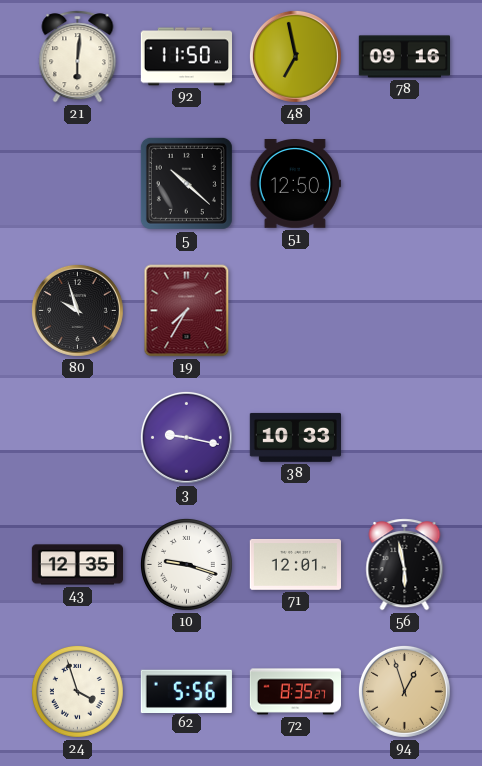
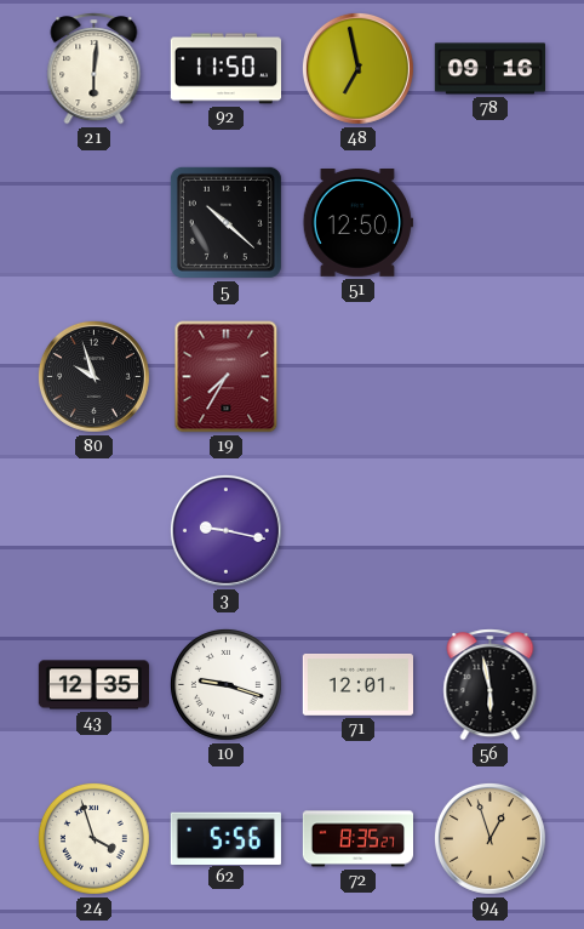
38: 10:33 -> none
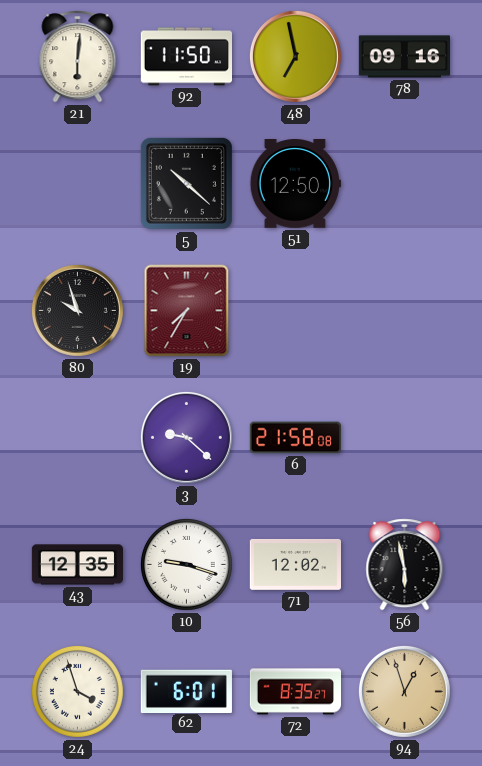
3: 9:17 -> 9:22
6: none -> 21:58
71: 12:01 -> 12:02
62: 5:56 -> 6:01
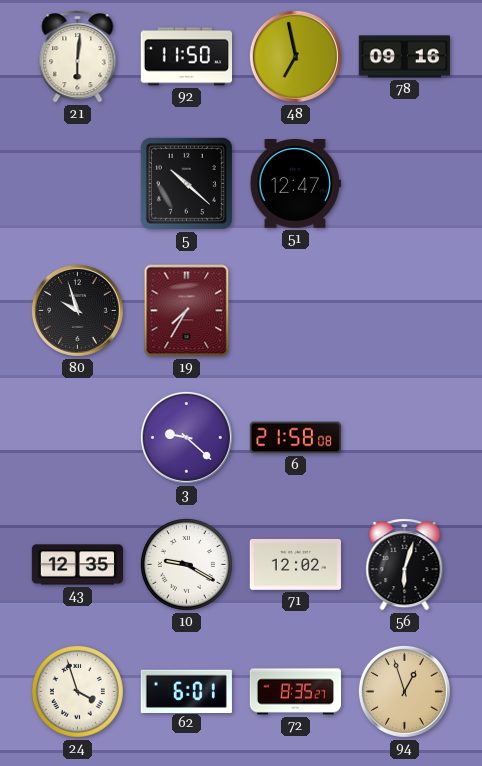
51: 12:50 -> 12:47
10: 9:18 -> 9:20
56: 5:58 -> 6:03
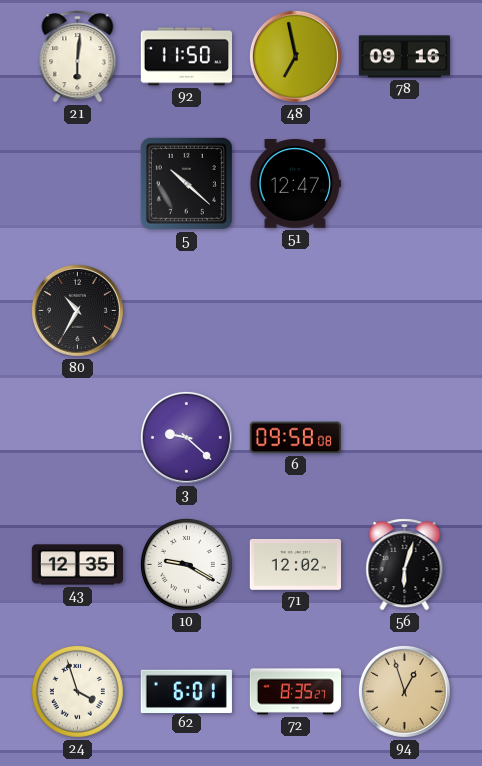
80: 9:57 -> 10:35
19: 7:35 -> none
6: 21:58 -> 09:58
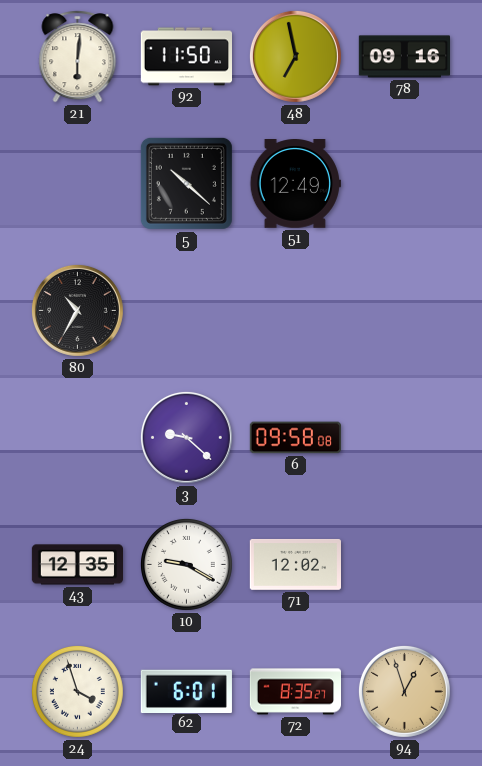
51: 12:47 -> 12:49
56: 6:03 -> none
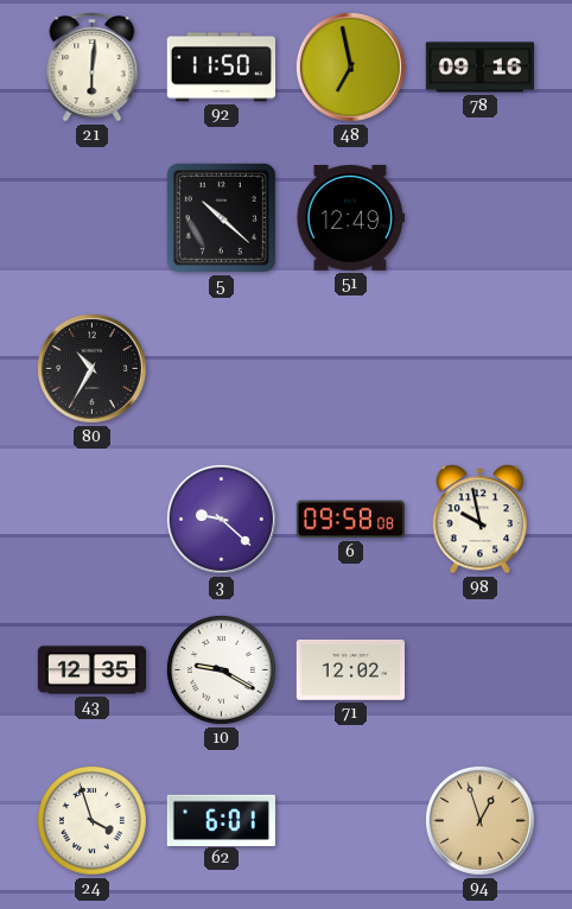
98: none -> 9:58
72: 8:35 -> none
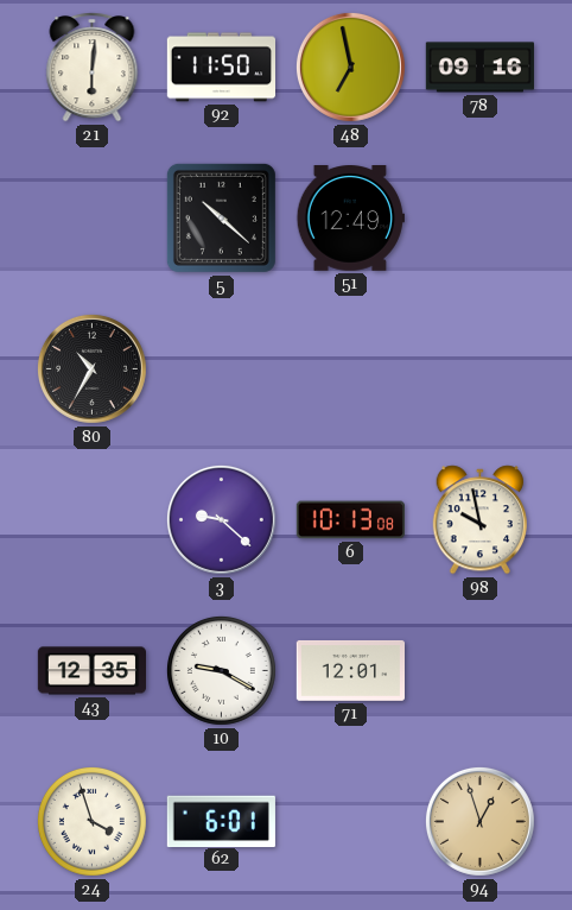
6: 09:58 -> 10:13
71: 12:02 -> 12:01
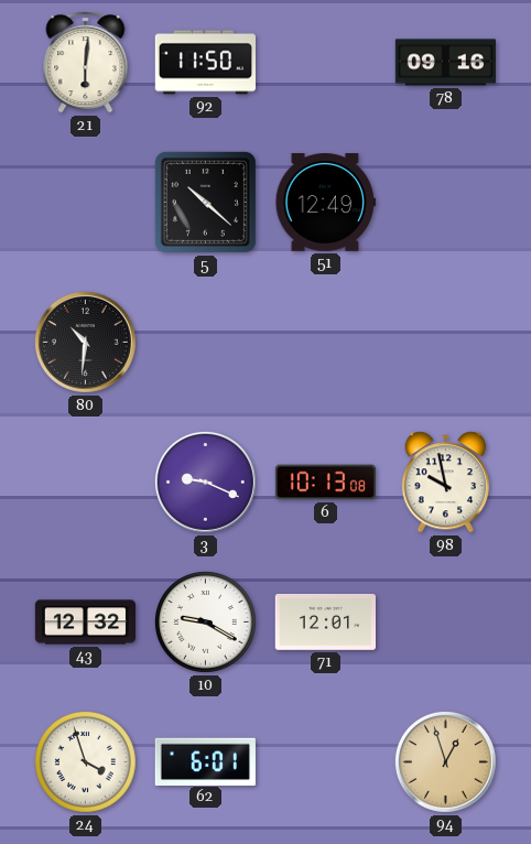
48: 6:58 -> none
80: 10:35 -> 10:31
3: 9:22 -> 9:19
43: 12:35 -> 12:32
